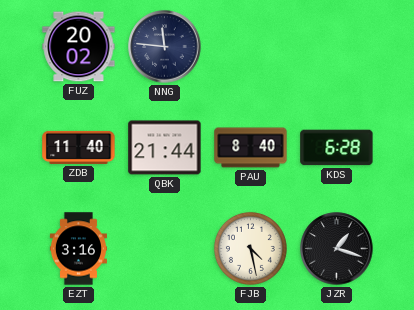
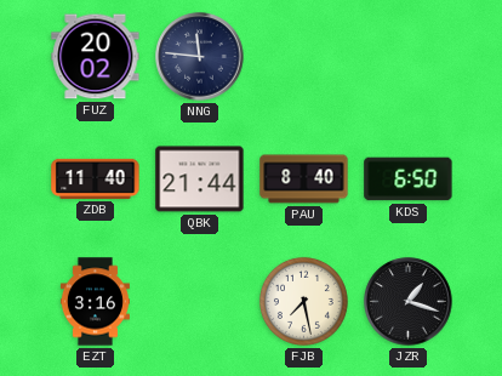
KDS: 6:28 -> 6:50
FJB: 4:28 -> 7:28
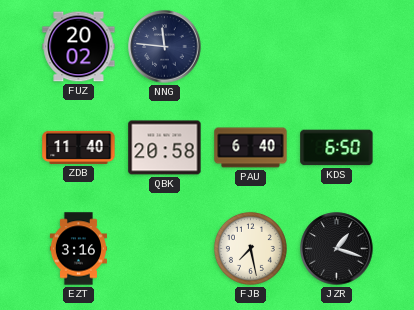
QBK: 21:44 -> 20:58
PAU: 8:40 -> 6:40
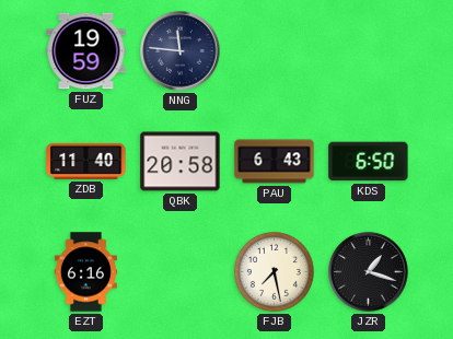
FUZ: 20:02 -> 19:59
PAU: 6:40 -> 6:43
EZT: 3:16 -> 6:16
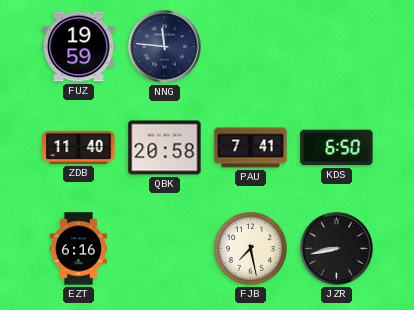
PAU: 6:43 -> 7:41
JZR: 1:18 -> 8:43
